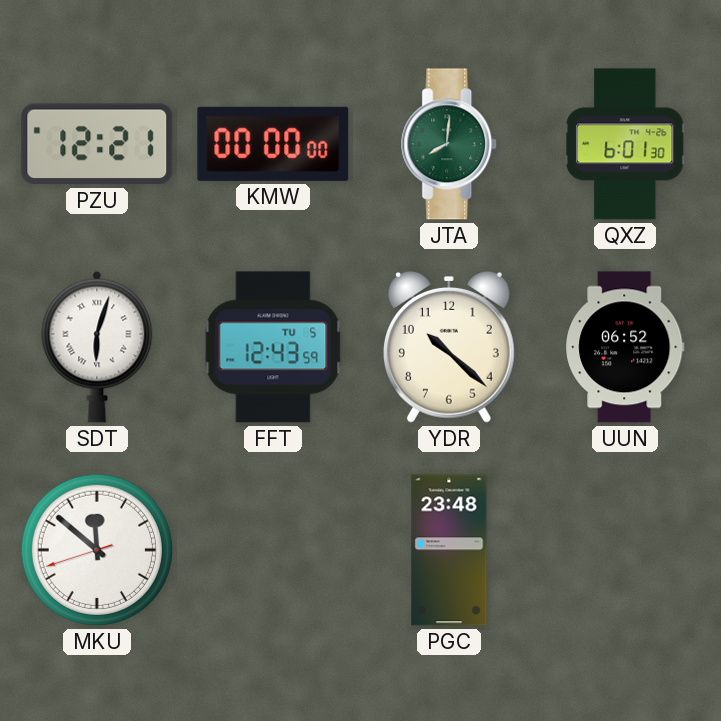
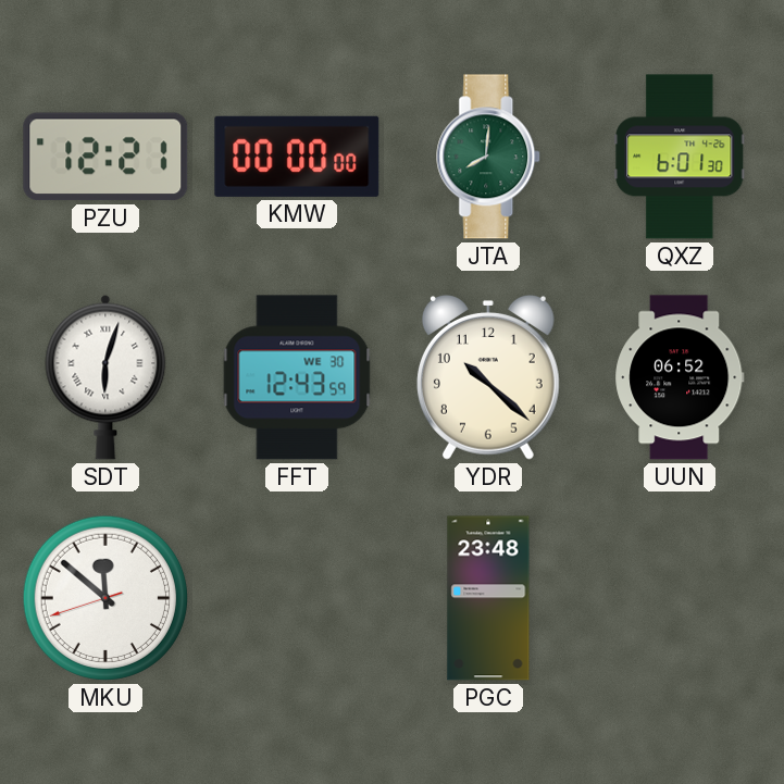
FFT date: TU 5 -> WE 30
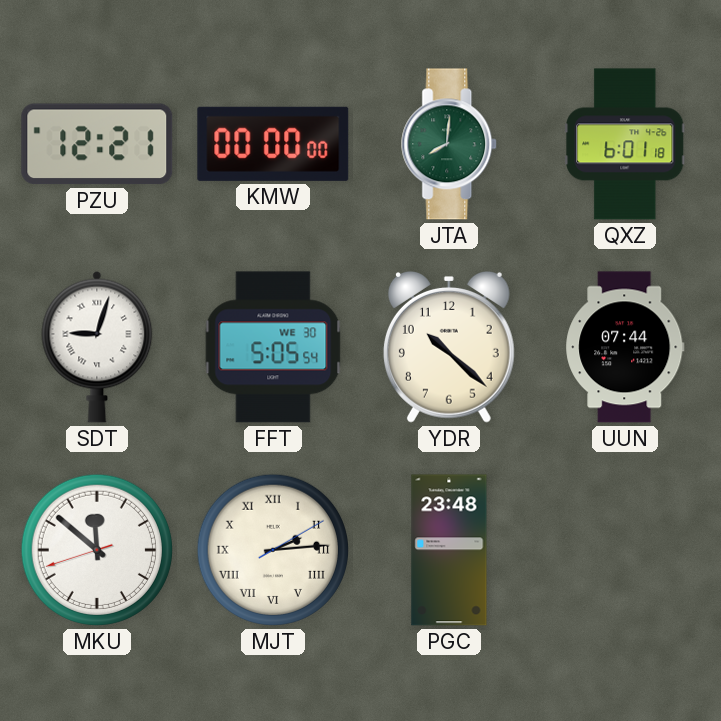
QXZ: 6:01:30 -> 6:01:18
SDT: 6:03 -> 9:03
FFT: 12:43 -> 5:05
UUN: 06:52 -> 07:44
MJT: none -> 2:14
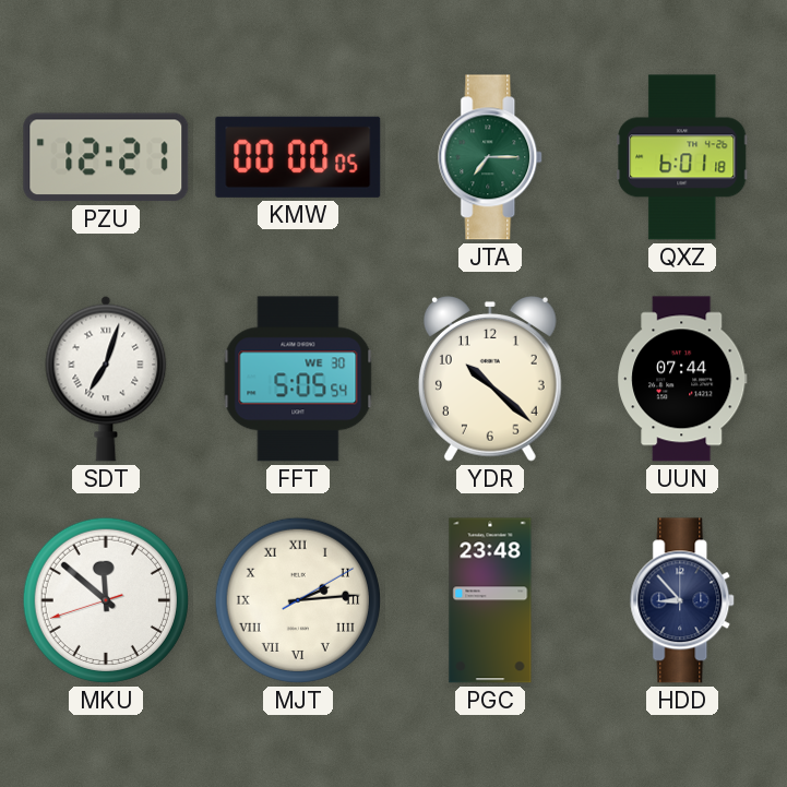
KMW: 00:00:00 -> 00:00:05
JTA: 8:01 -> 7:15
SDT: 9:03 -> 7:03
HDD: none -> 8:53
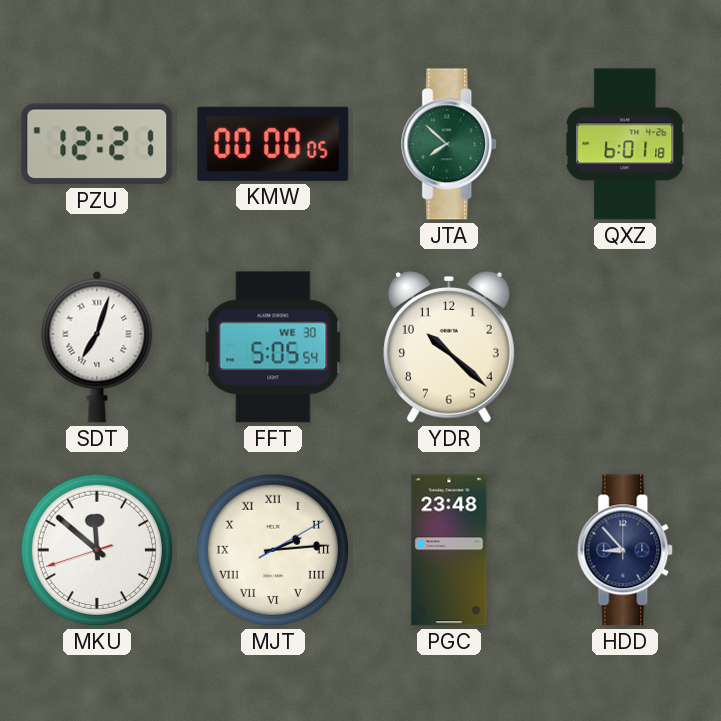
JTA: 7:15 -> 7:52
UUN: 07:44 -> none
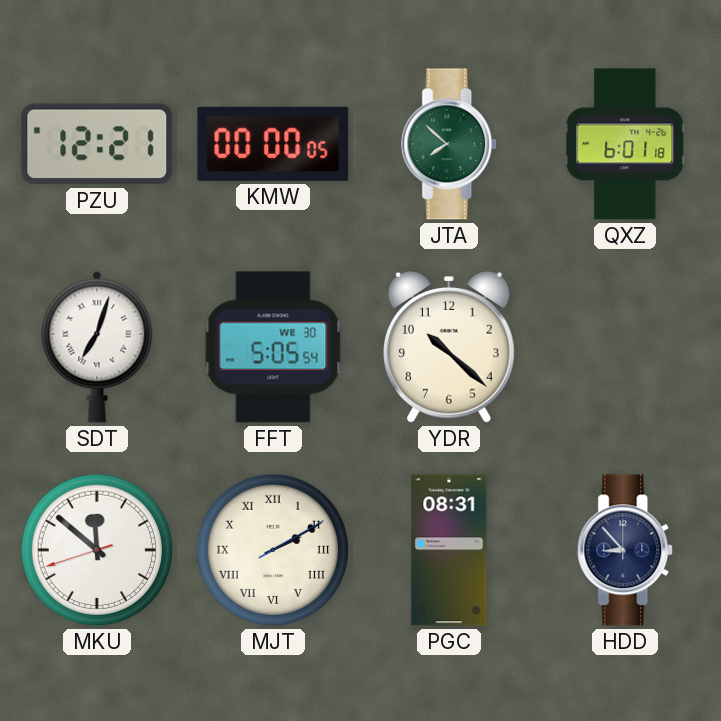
MJT: 2:14 -> 2:10
PGC: 23:48 -> 08:31
